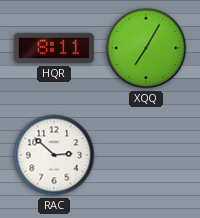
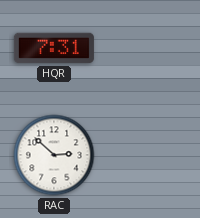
HQR: 8:11 -> 7:31
XQQ: 7:05 -> none
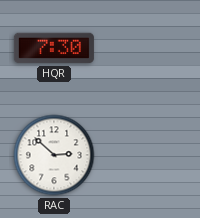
HQR: 7:31 -> 7:30
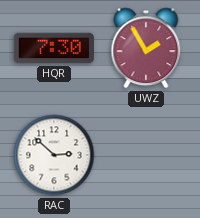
UWZ: none -> 1:55
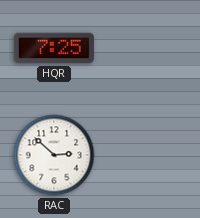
HQR: 7:30 -> 7:25
UWZ: 1:55 -> none
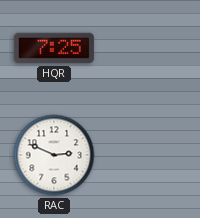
RAC: 2:52 -> 2:49
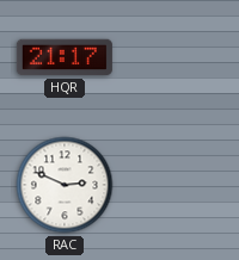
HQR: 7:25 -> 21:17
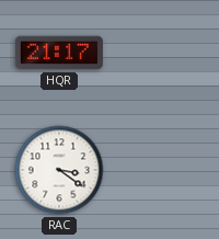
RAC: 2:49 -> 3:21
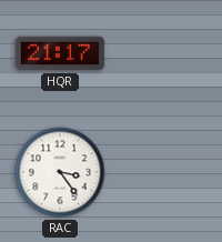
RAC: 3:21 -> 3:24
